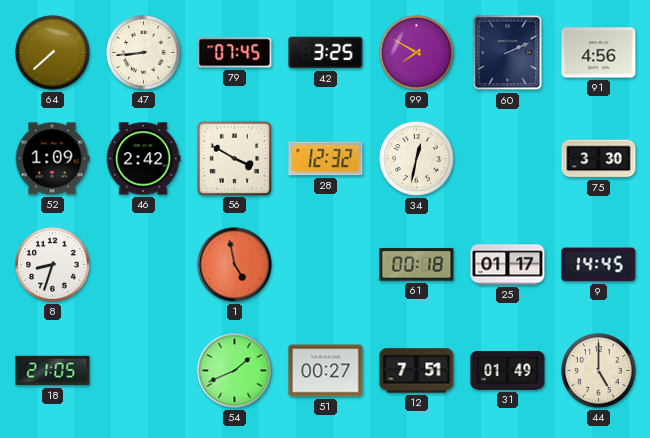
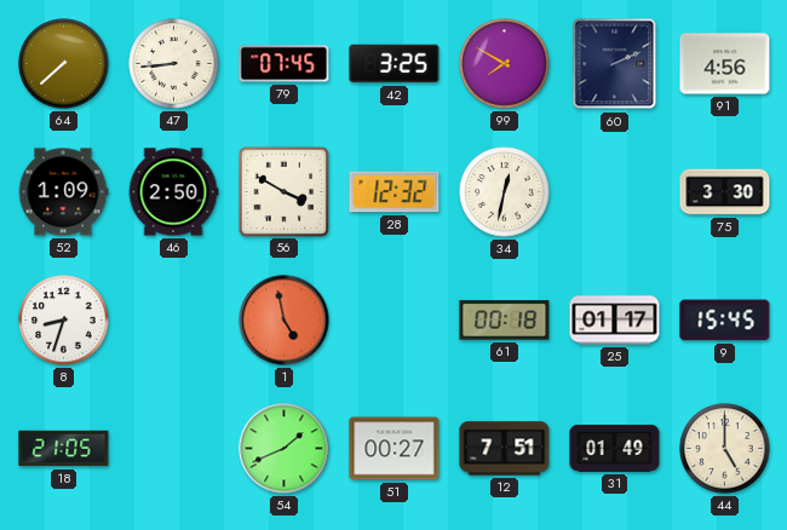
46: 2:42 -> 2:50
9: 14:45 -> 15:45
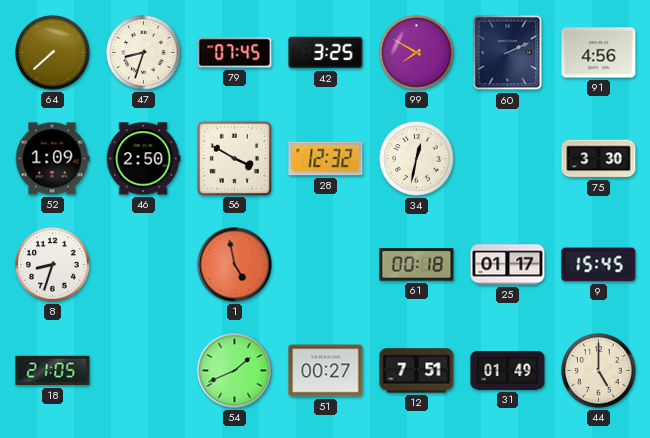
47: 8:44 -> 8:33
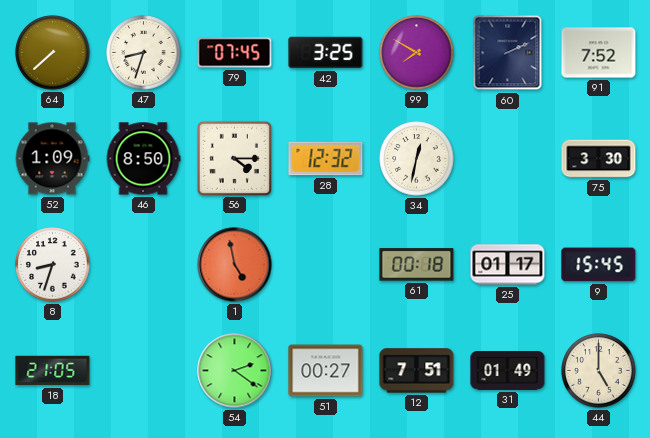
91: 4:56 -> 7:52
46: 2:50 -> 8:50
56: 3:50 -> 4:15
54: 1:41 -> 2:21
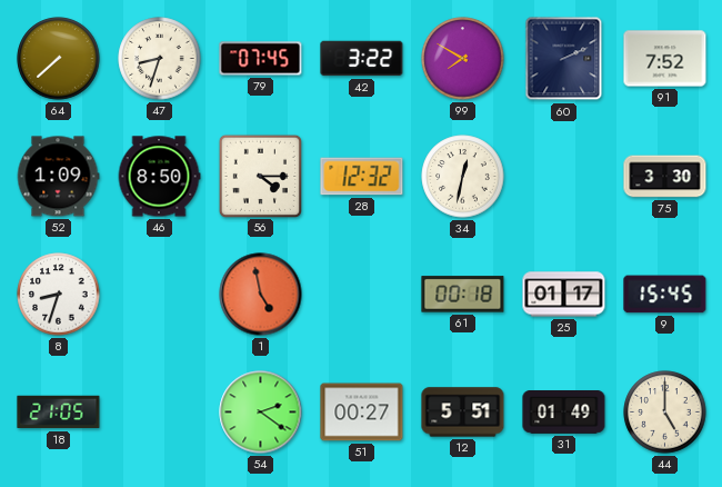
42: 3:25 -> 3:22
12: 7:51 -> 5:51
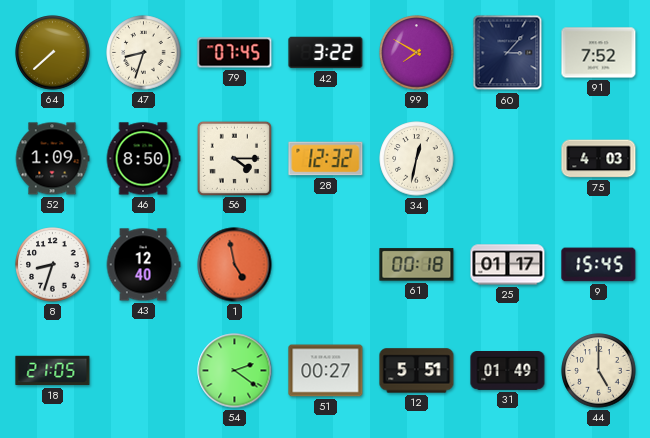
60: 2:11 -> 3:07
75: 3:30 -> 4:03
43: none -> 12:40
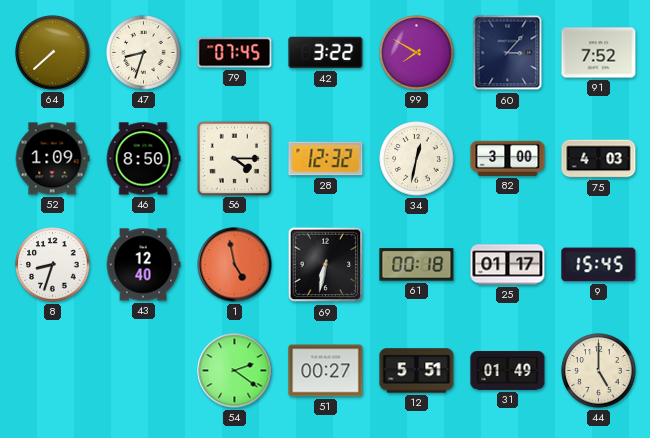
82: none -> 3:00
69: none -> 6:32
18: 21:05 -> none
